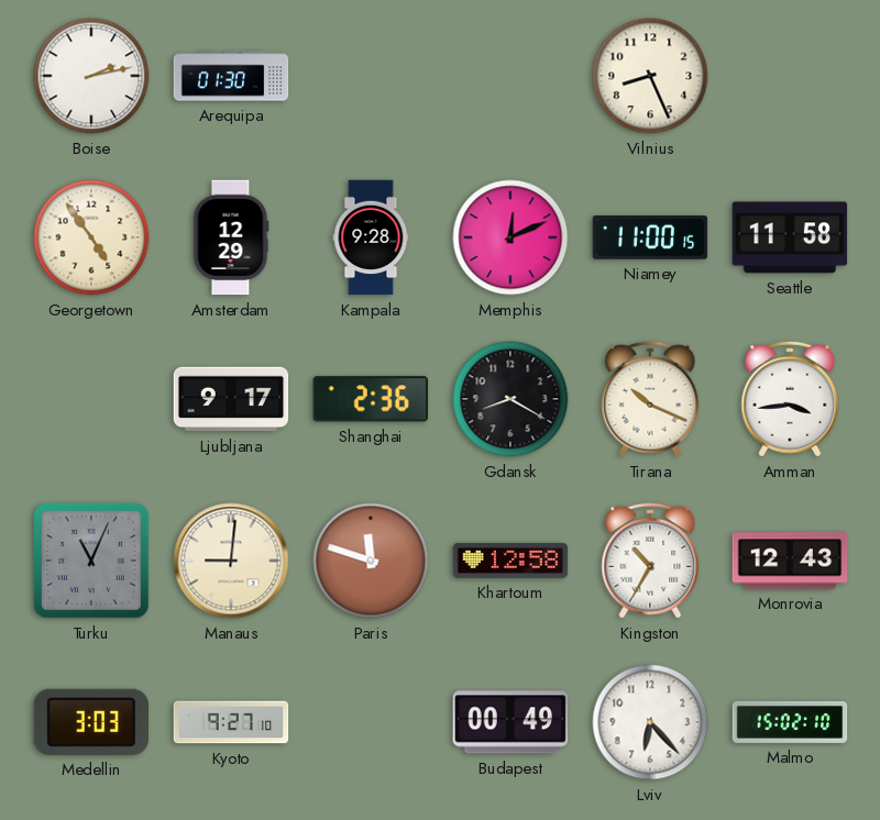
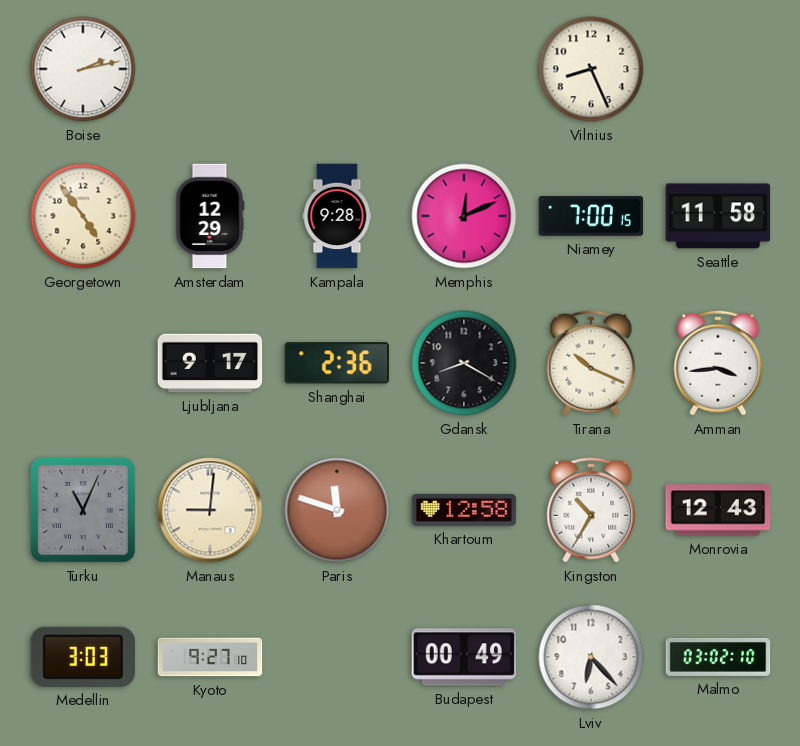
Arequipa: 01:30 -> none
Niamey: 11:00 -> 7:00
Malmo: 15:02 -> 03:02
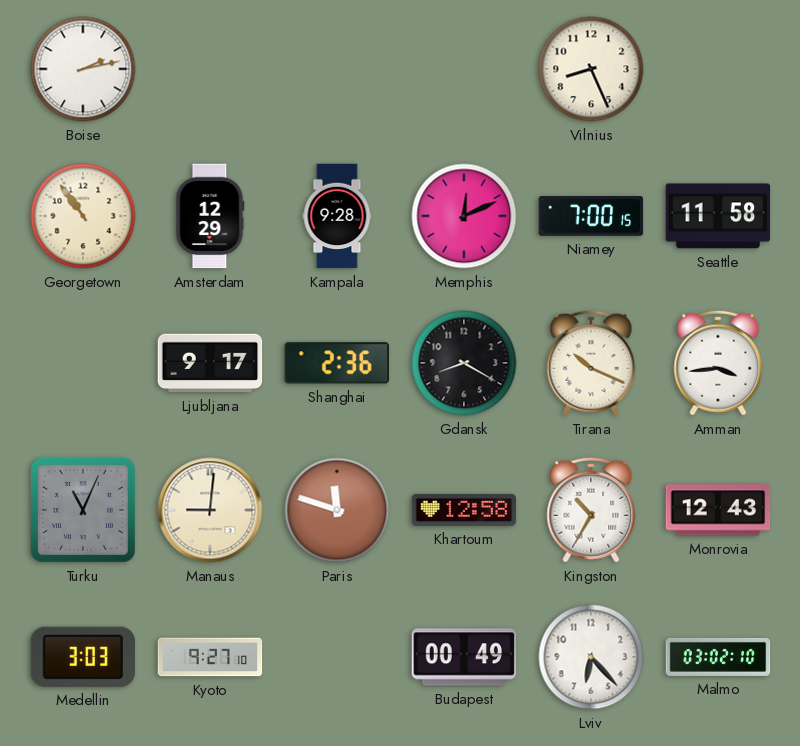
Georgetown: 4:54 -> 10:54
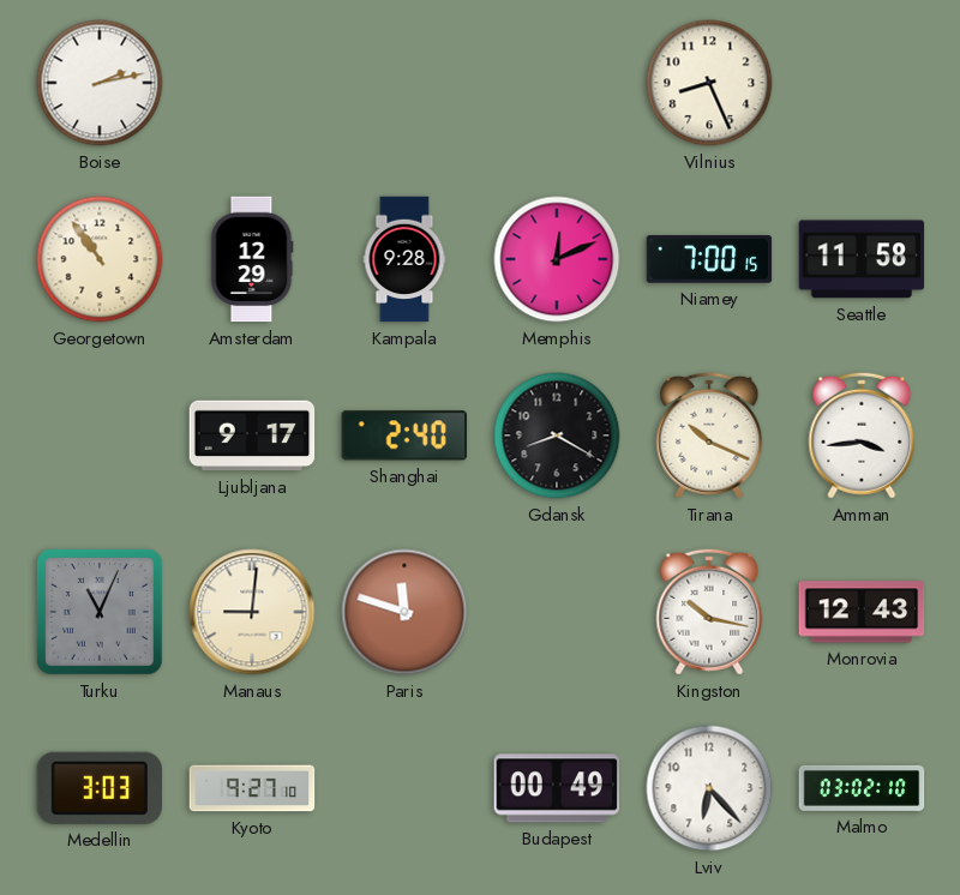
Shanghai: 2:36 -> 2:40
Khartoum: 12:58 -> none
Kingston: 10:35 -> 10:17
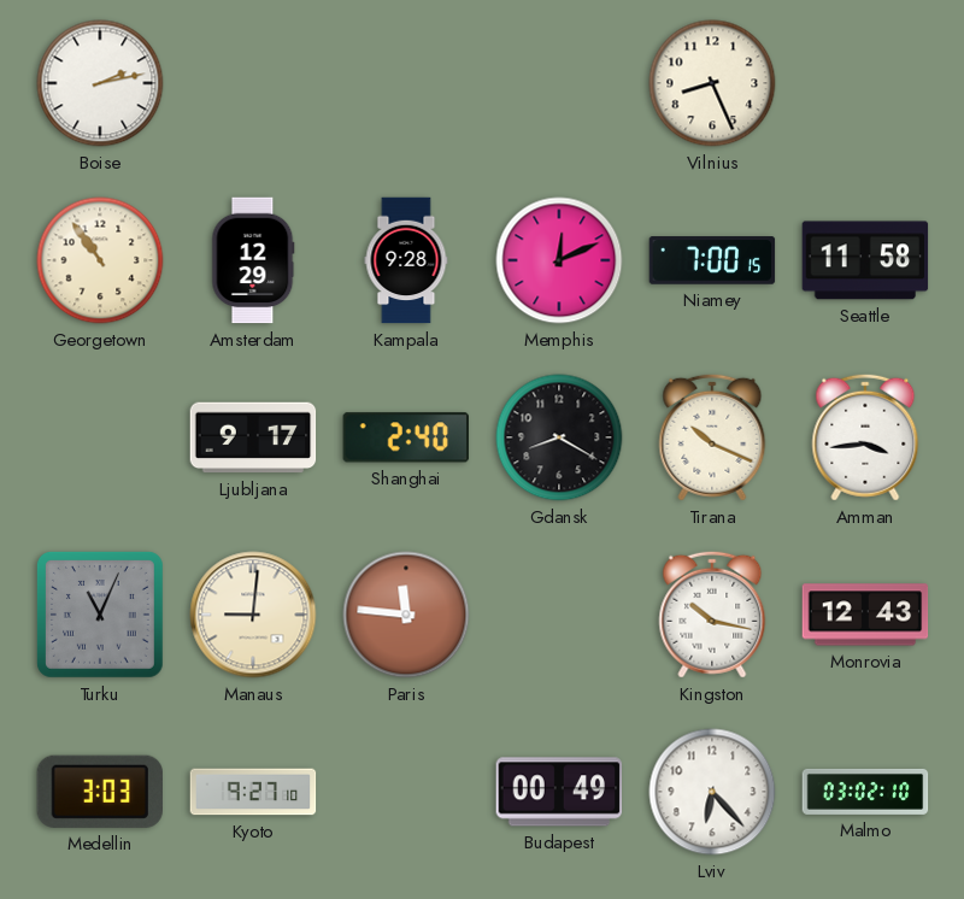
Paris: 11:48 -> 11:46
